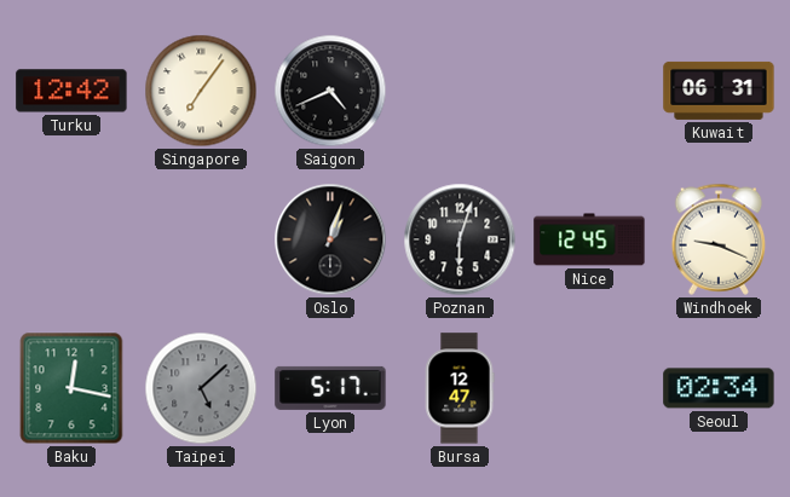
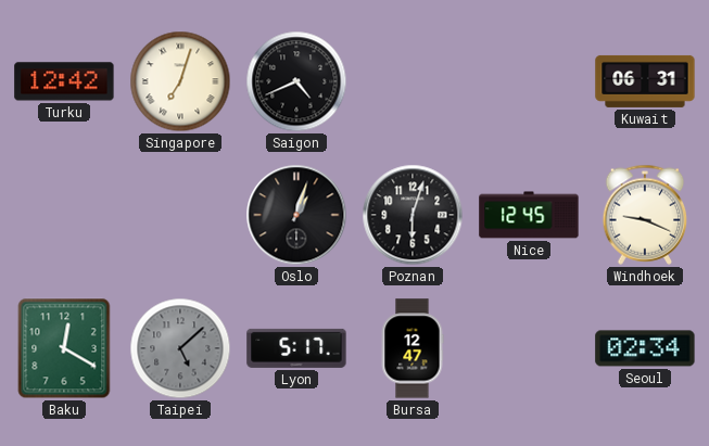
Singapore: 7:06 -> 7:03
Baku: 12:17 -> 12:20
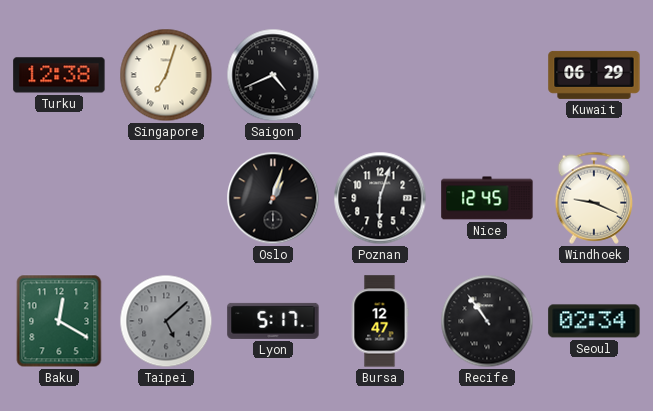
Turku: 12:42 -> 12:38
Kuwait: 06:31 -> 06:29
Recife: none -> 10:54
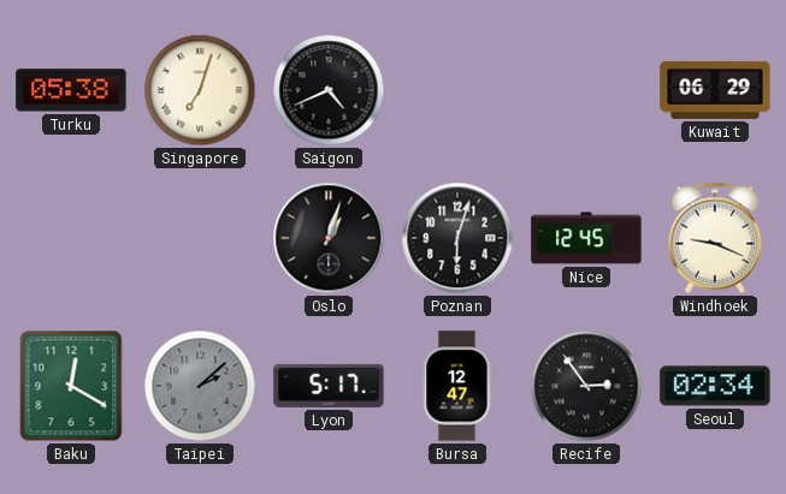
Turku: 12:38 -> 05:38
Taipei: 5:08 -> 2:08
Recife: 10:54 -> 2:54
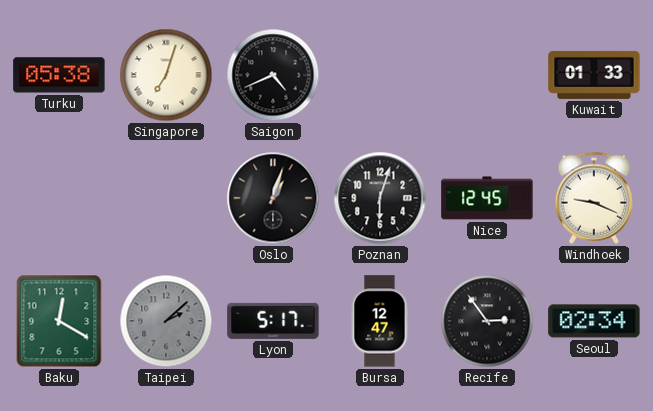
Kuwait: 06:29 -> 01:33
